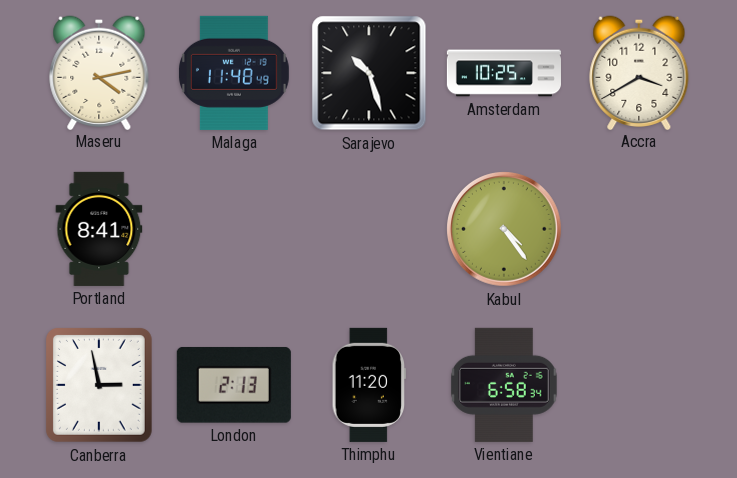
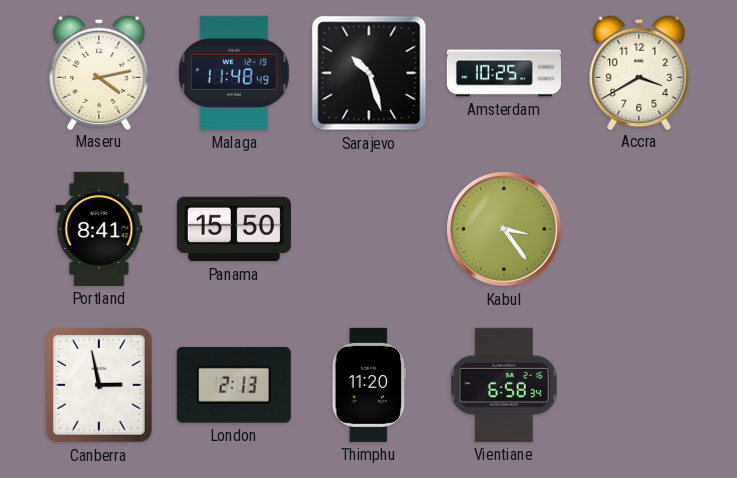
Panama: none -> 15:50
Kabul: 4:24 -> 3:24
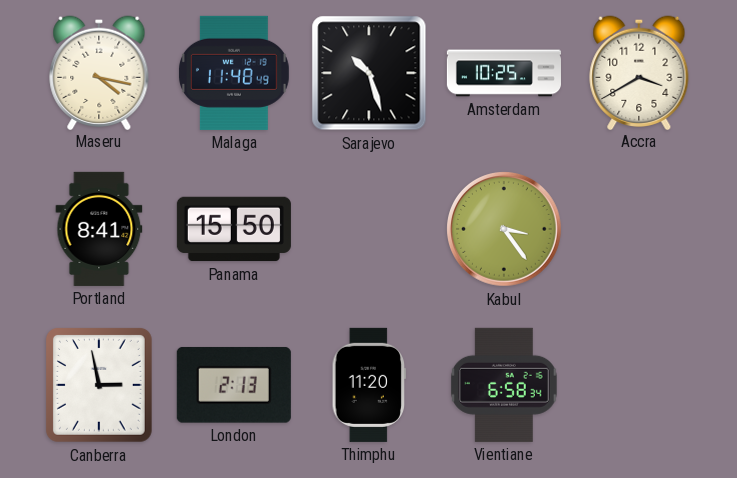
Maseru: 4:13 -> 4:17
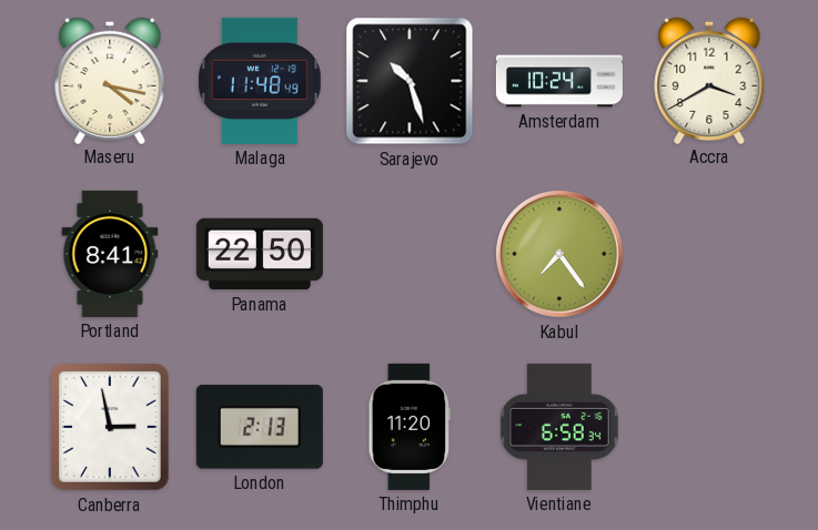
Amsterdam: 10:25 -> 10:24
Panama: 15:50 -> 22:50
Kabul: 3:24 -> 7:24
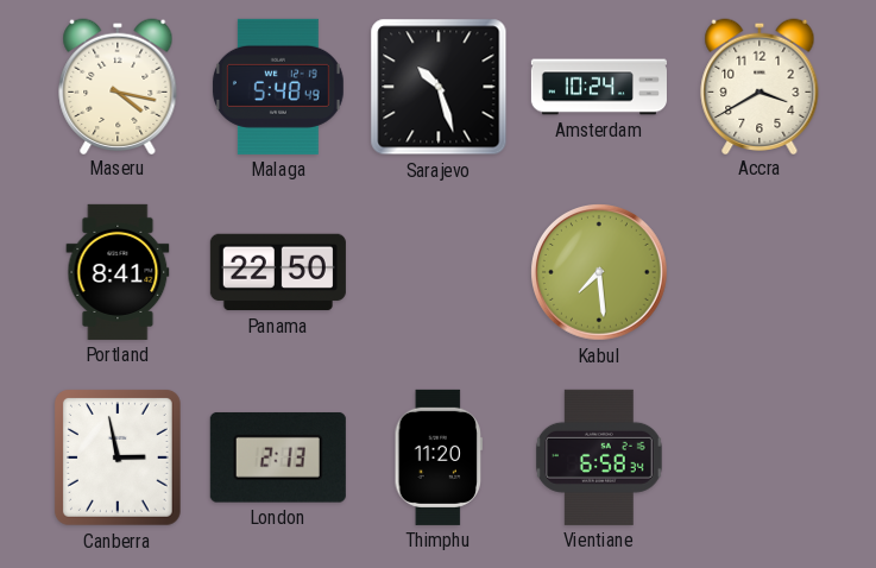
Malaga: 11:48 -> 5:48
Kabul: 7:24 -> 7:29
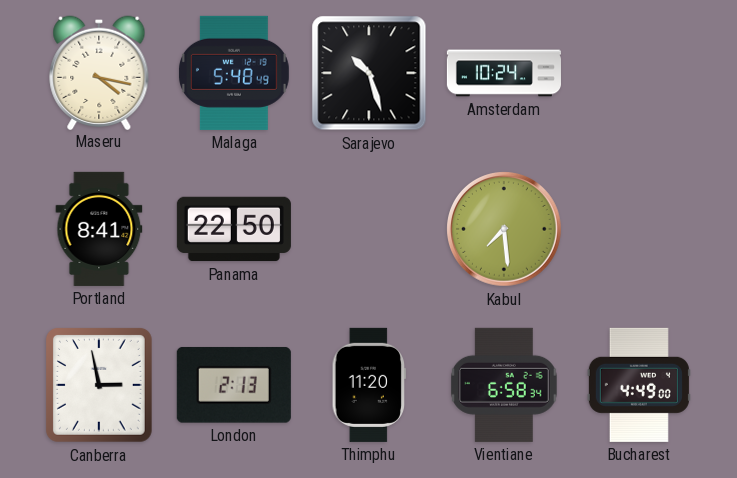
Accra: 3:40 -> none
Bucharest: none -> 4:49
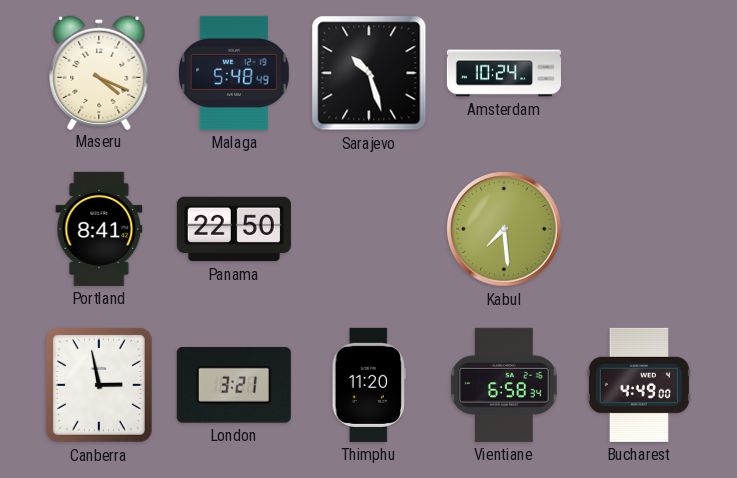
Maseru: 4:17 -> 4:19
London: 2:13 -> 3:21
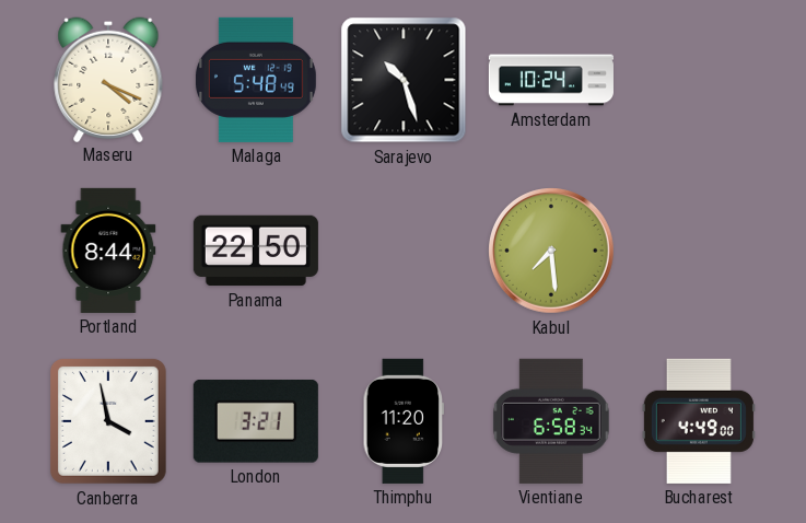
Portland: 8:41 -> 8:44
Canberra: 2:58 -> 3:58
